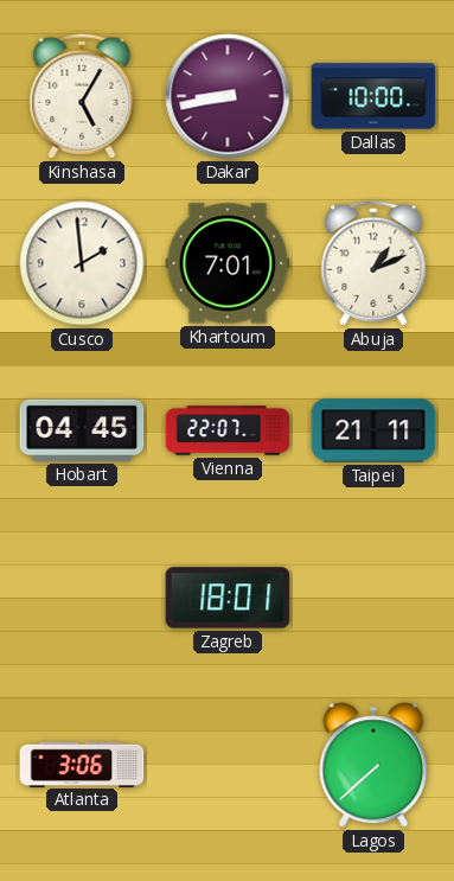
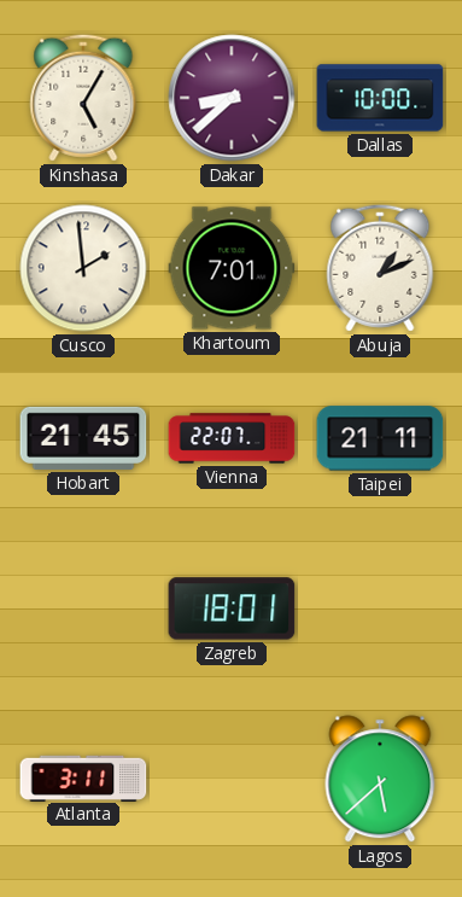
Dakar: 8:43 -> 8:38
Hobart: 04:45 -> 21:45
Atlanta: 3:06 -> 3:11
Lagos: 7:38 -> 5:38
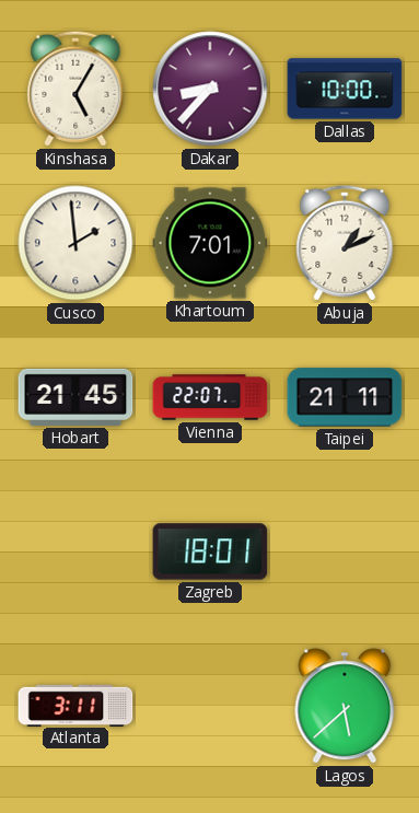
Dakar: 8:38 -> 8:37
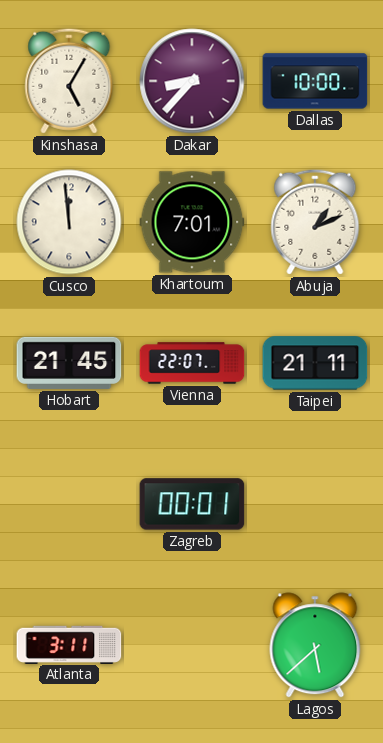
Cusco: 1:59 -> 11:59
Zagreb: 18:01 -> 00:01
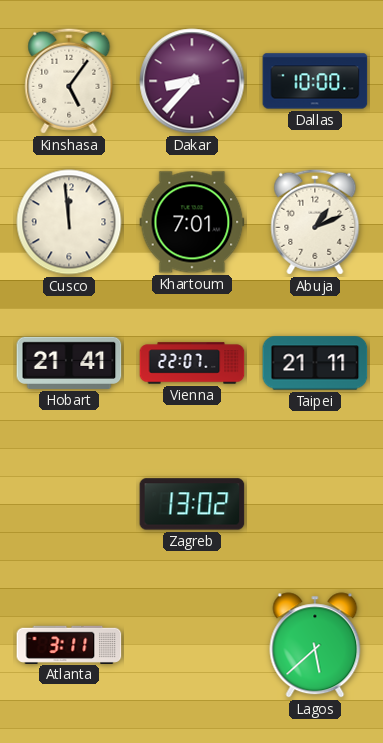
Kinshasa: 5:05 -> 5:06
Hobart: 21:45 -> 21:41
Zagreb: 00:01 -> 13:02
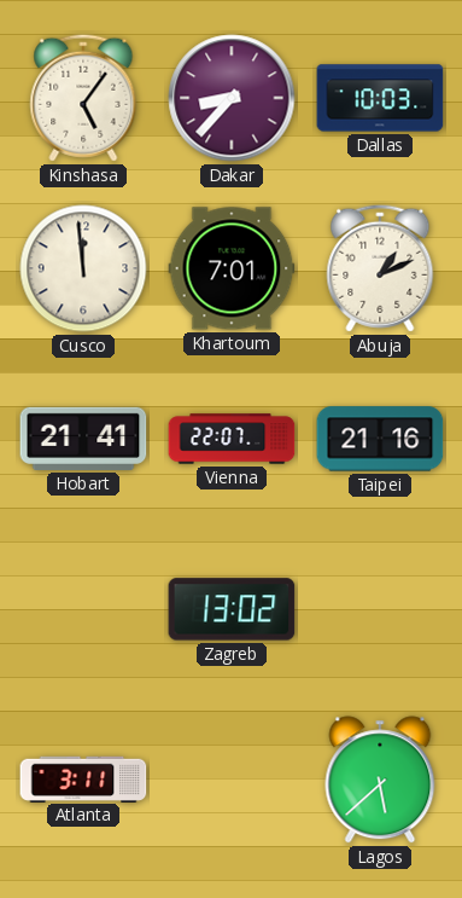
Dallas: 10:00 -> 10:03
Taipei: 21:11 -> 21:16
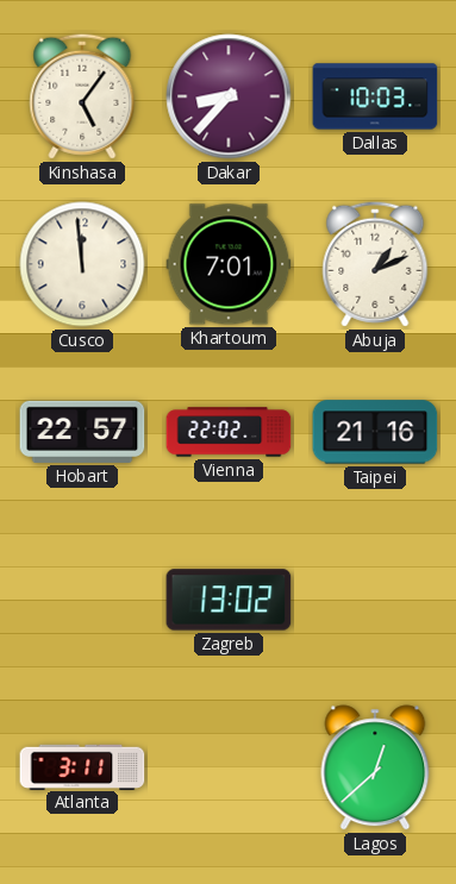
Hobart: 21:41 -> 22:57
Vienna: 22:07 -> 22:02
Lagos: 5:38 -> 12:38
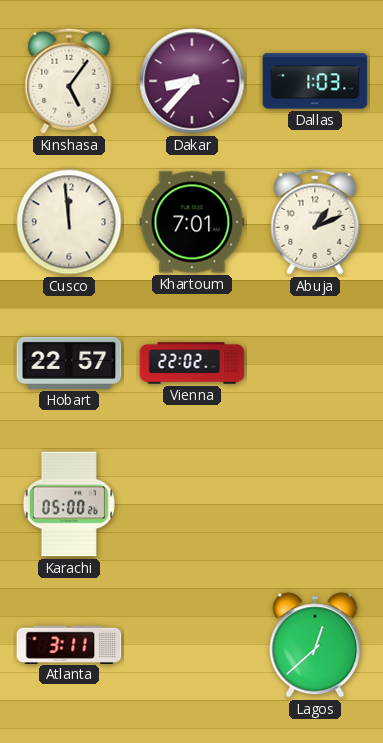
Dallas: 10:03 -> 1:03
Taipei: 21:16 -> none
Karachi: none -> 05:00
Zagreb: 13:02 -> none
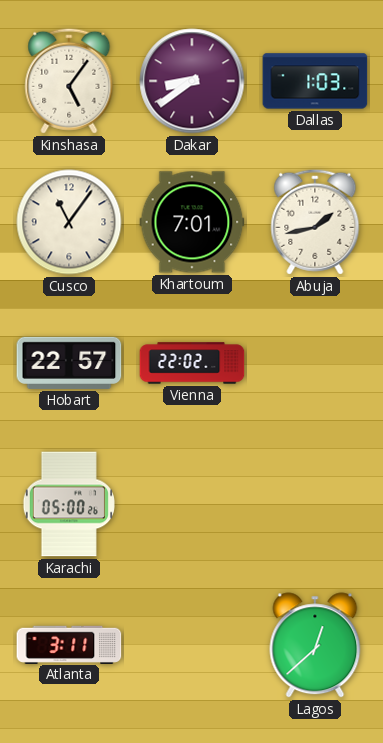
Dakar: 8:37 -> 8:39
Cusco: 11:59 -> 11:06
Abuja: 1:11 -> 1:43
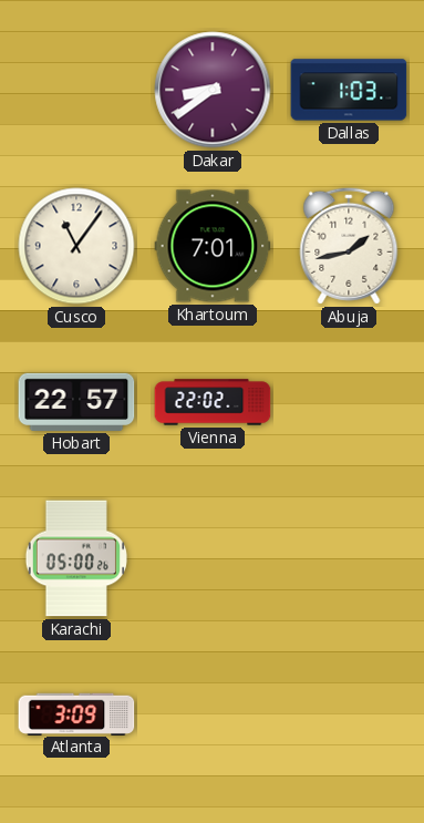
Kinshasa: 5:06 -> none
Atlanta: 3:11 -> 3:09
Lagos: 12:38 -> none
